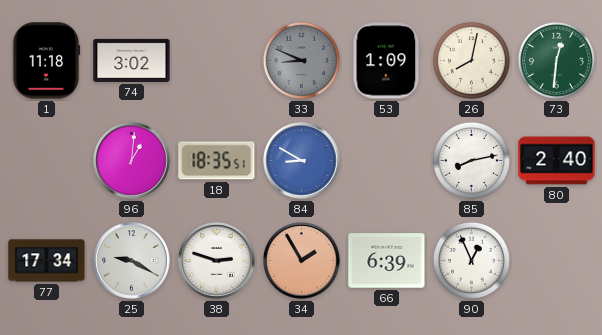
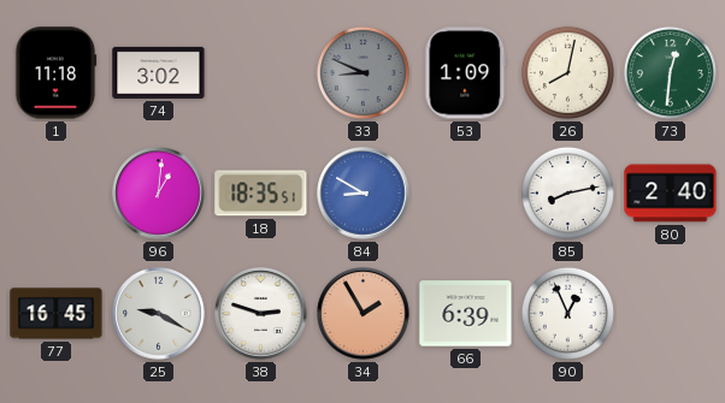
77: 17:34 -> 16:45
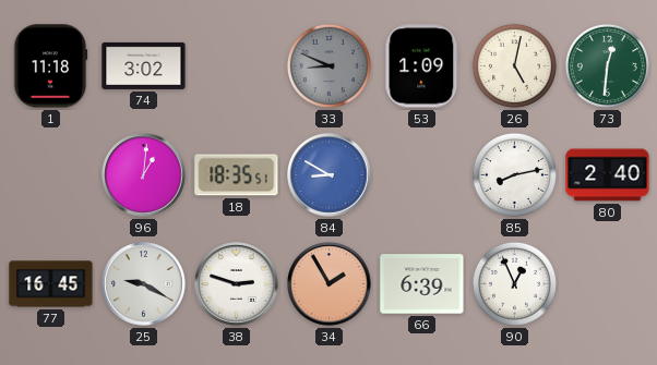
26: 8:02 -> 5:02
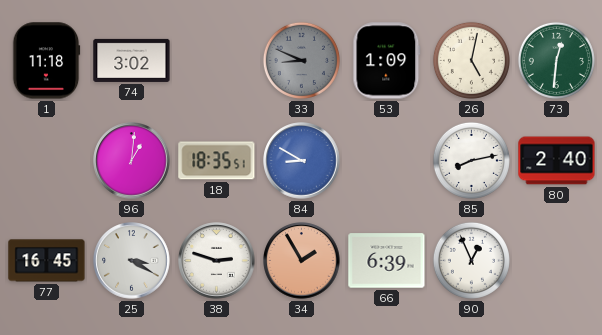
25: 9:20 -> 3:20
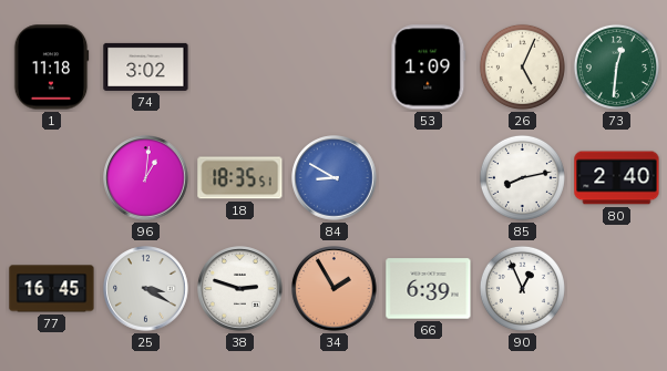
33: 8:49 -> none
26: 5:02 -> 5:04
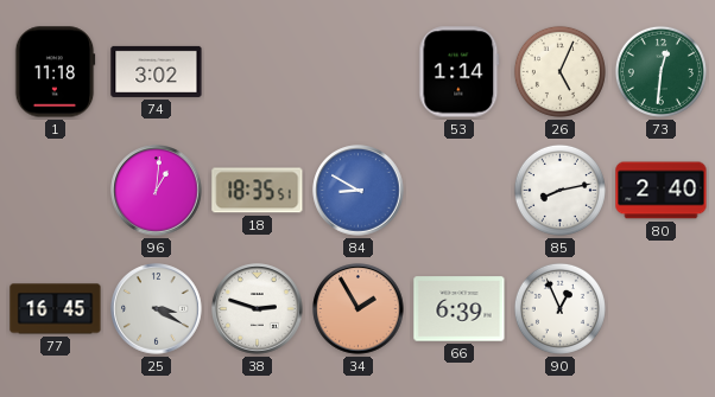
53: 1:09 -> 1:14
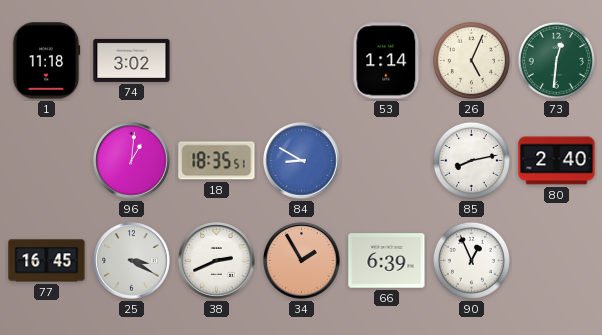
38: 2:48 -> 2:41
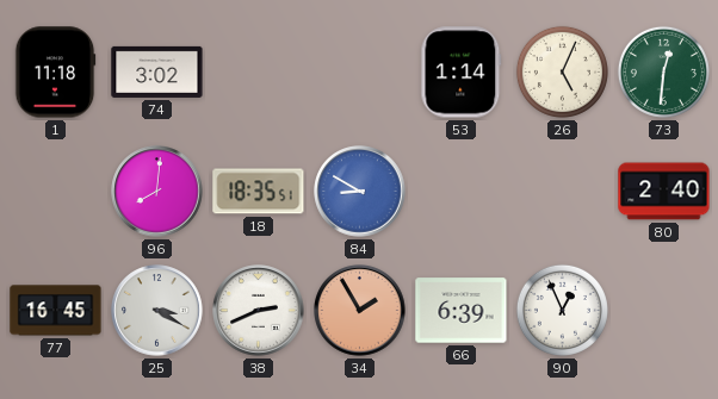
96: 1:01 -> 8:01
85: 8:13 -> none
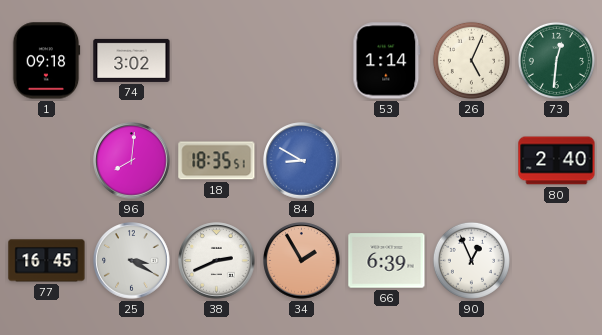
1: 11:18 -> 09:18
